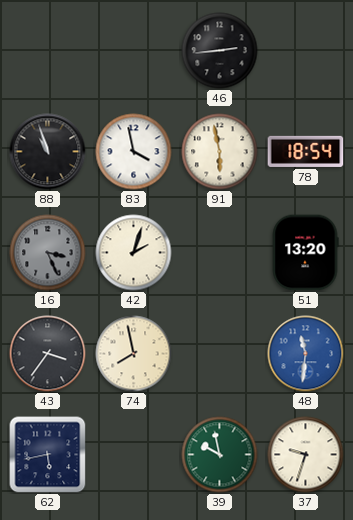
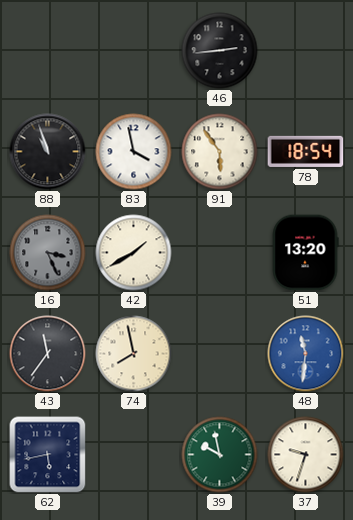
91: 5:58 -> 5:54
42: 2:03 -> 1:40
43: 3:36 -> 11:36
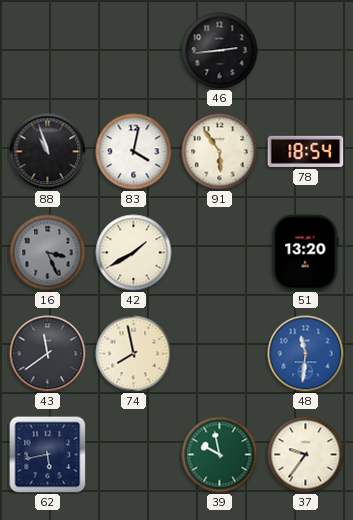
83: 3:58 -> 4:02
43: 11:36 -> 11:39
37: 9:33 -> 9:36
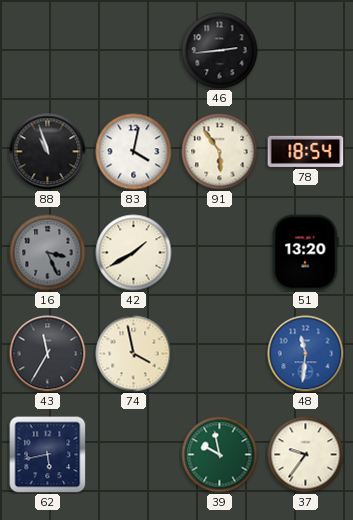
43: 11:39 -> 11:35
74: 7:58 -> 3:58
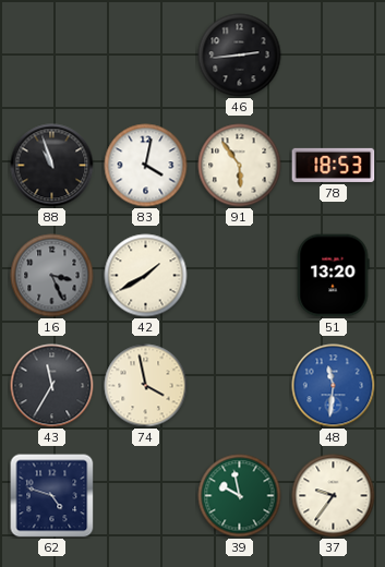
78: 18:54 -> 18:53
62: 5:43 -> 4:48
